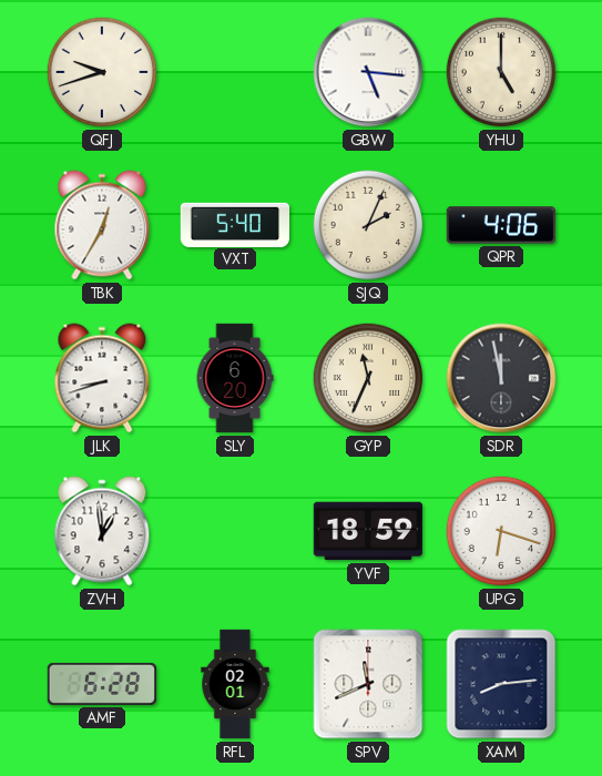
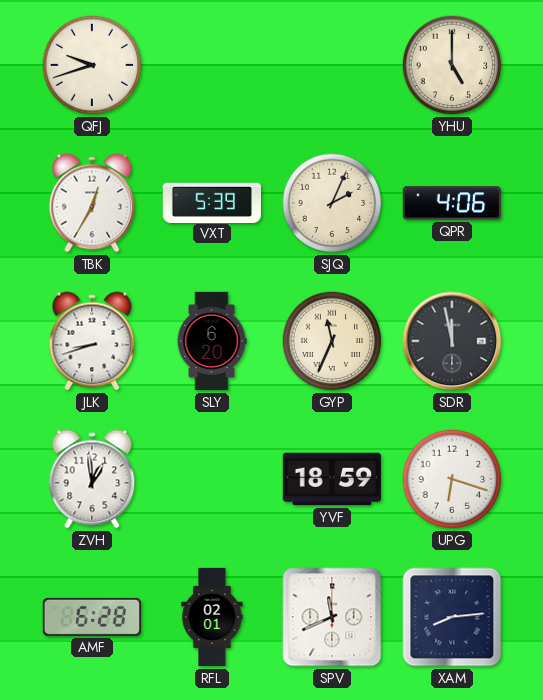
GBW: 5:16 -> none
VXT: 5:40 -> 5:39
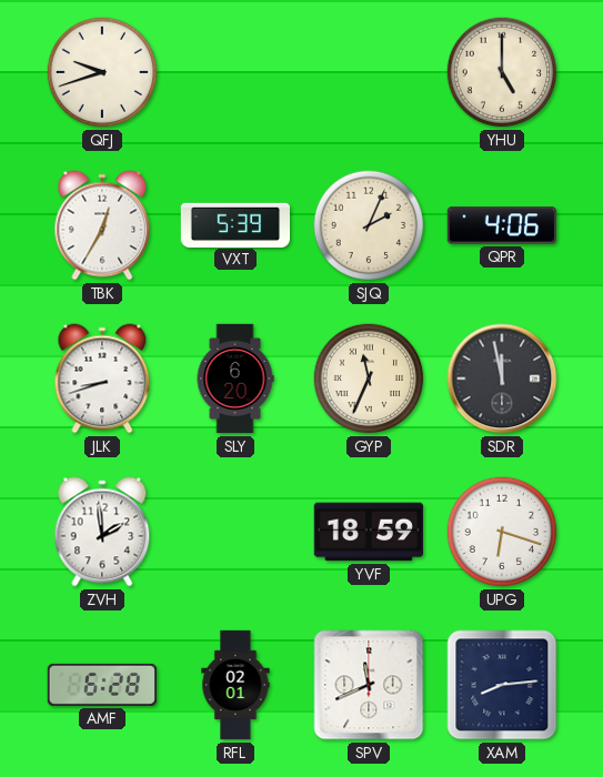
ZVH: 12:59 -> 1:59
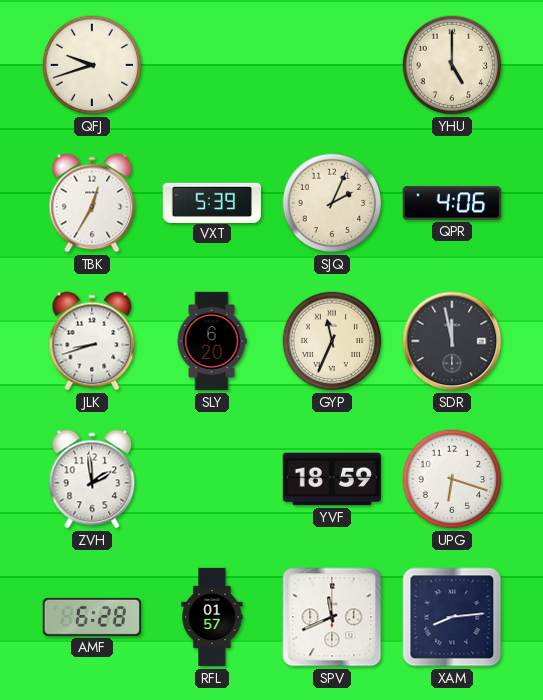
RFL: 02:01 -> 01:57
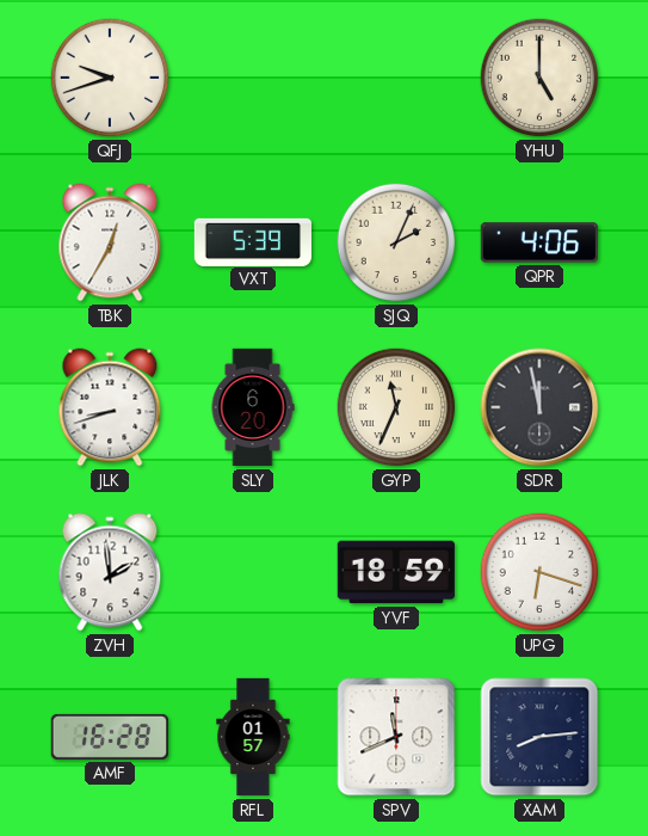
AMF: 6:28 -> 16:28
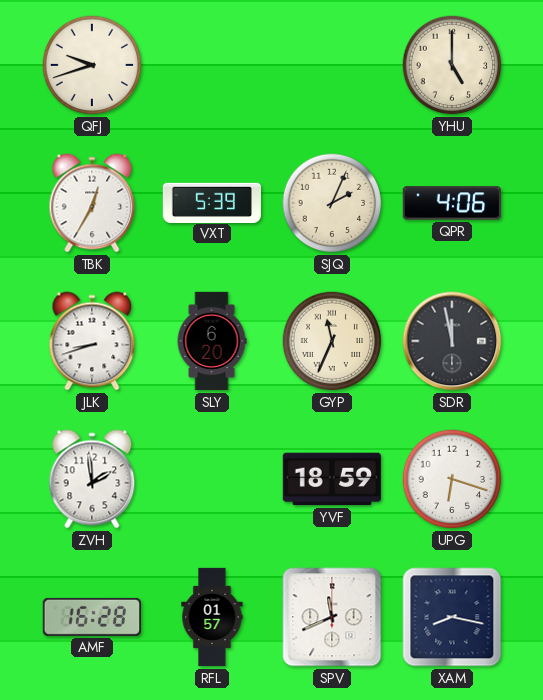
XAM: 8:14 -> 8:17
